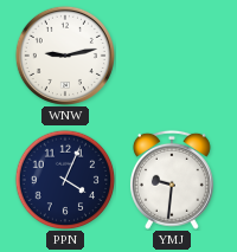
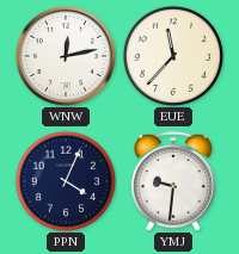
WNW: 9:13 -> 12:13
EUE: none -> 11:37
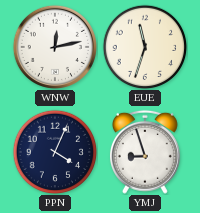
EUE: 11:37 -> 11:33
YMJ: 9:31 -> 8:57
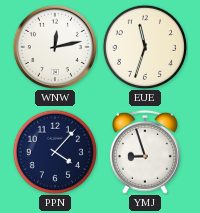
PPN: 4:04 -> 4:07
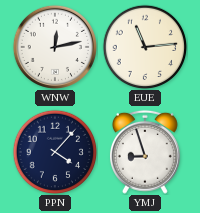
EUE: 11:33 -> 11:14
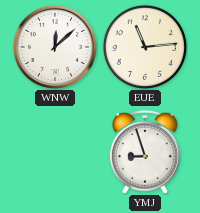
WNW: 12:13 -> 12:08
PPN: 4:07 -> none
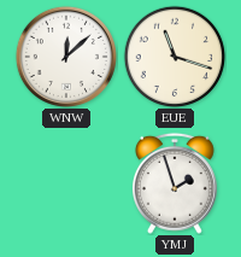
EUE: 11:14 -> 11:18
YMJ: 8:57 -> 1:57
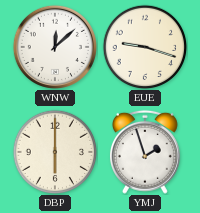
EUE: 11:18 -> 9:18
DBP: none -> 6:00
